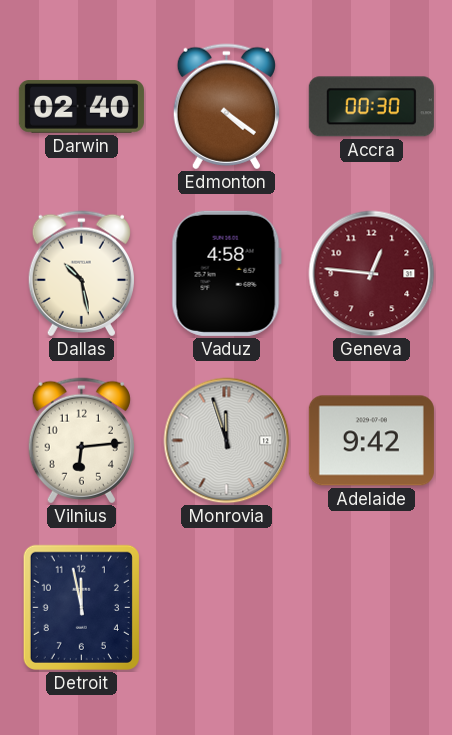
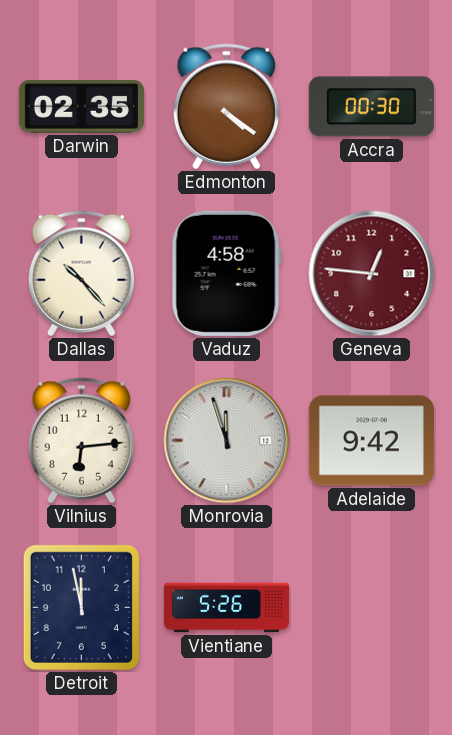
Darwin: 02:40 -> 02:35
Dallas: 10:28 -> 10:23
Vientiane: none -> 5:26
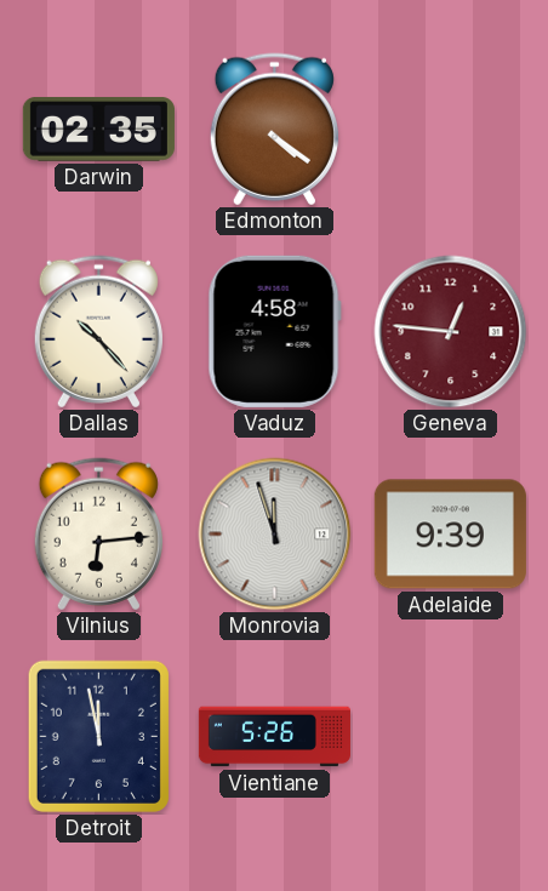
Accra: 00:30 -> none
Adelaide: 9:42 -> 9:39
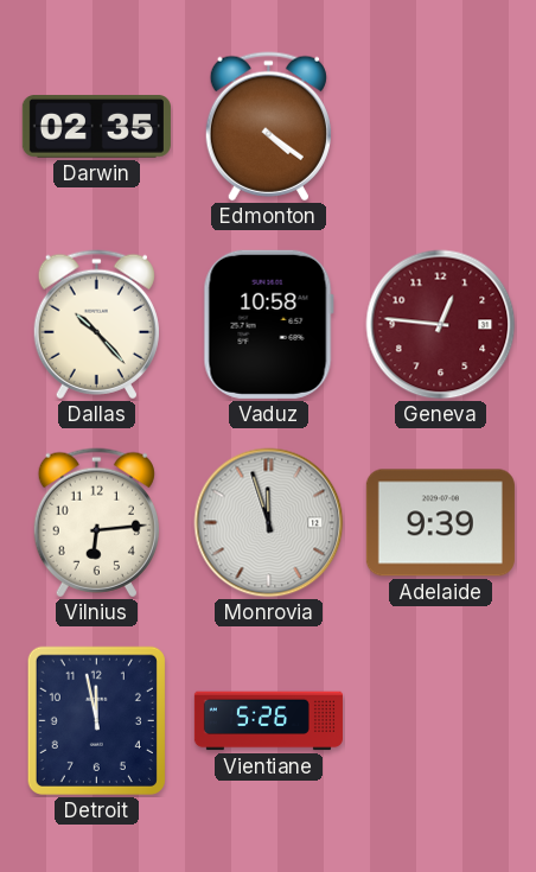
Vaduz: 4:58 -> 10:58
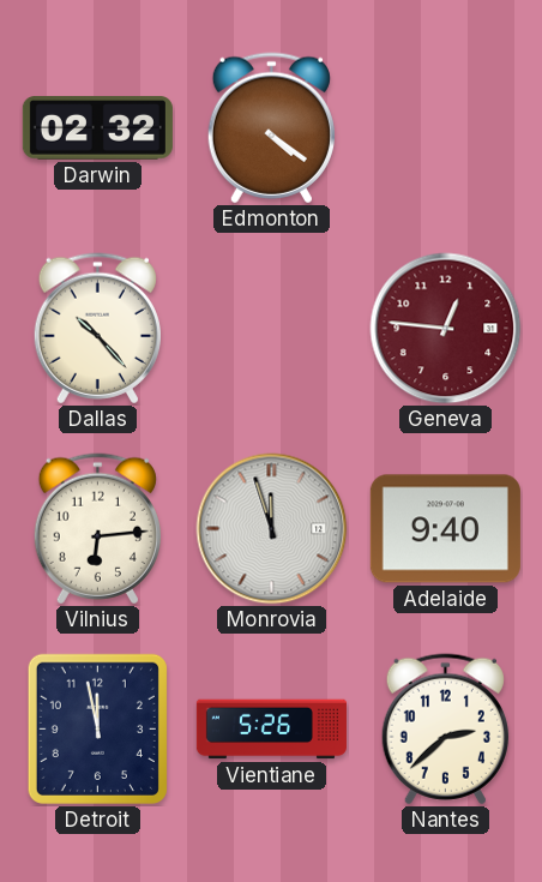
Darwin: 02:35 -> 02:32
Vaduz: 10:58 -> none
Adelaide: 9:39 -> 9:40
Nantes: none -> 2:38
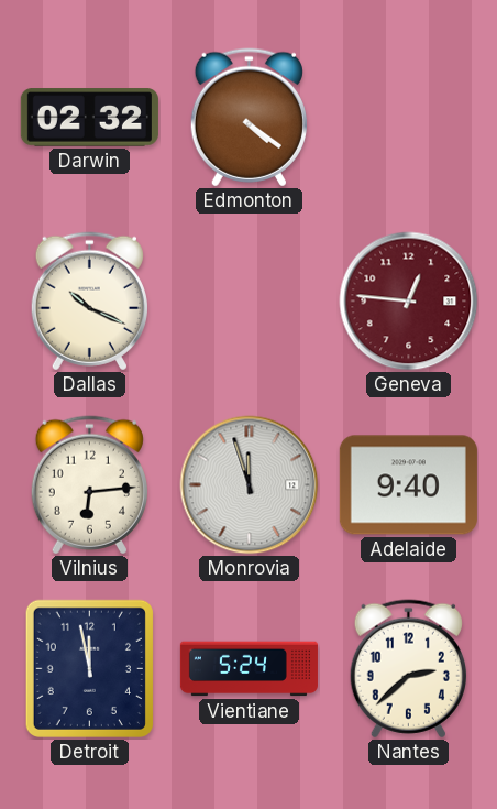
Dallas: 10:23 -> 10:19
Vientiane: 5:26 -> 5:24
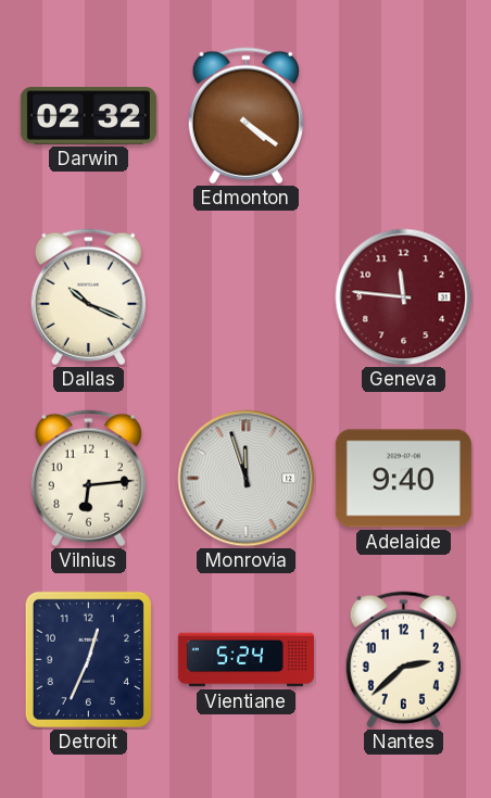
Geneva: 12:46 -> 11:46
Detroit: 11:58 -> 12:34
